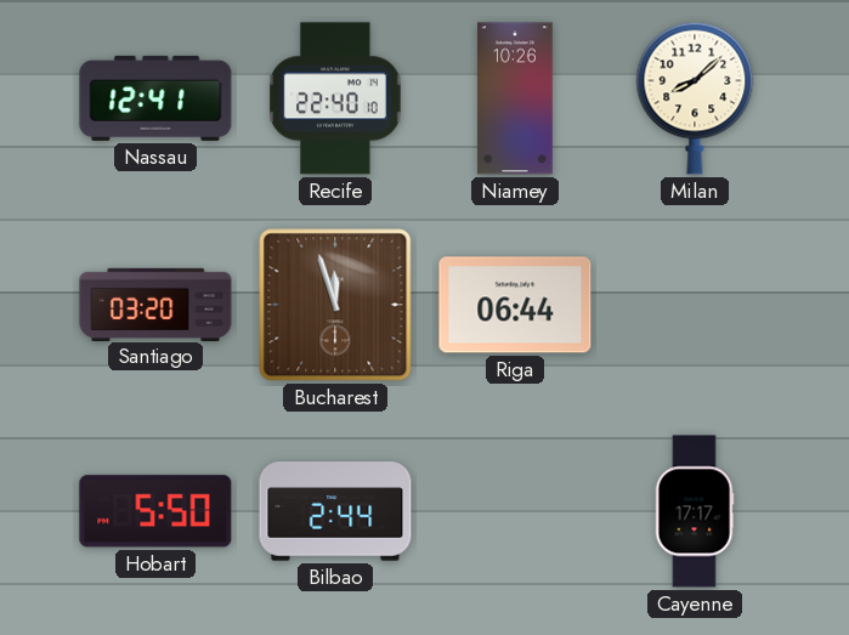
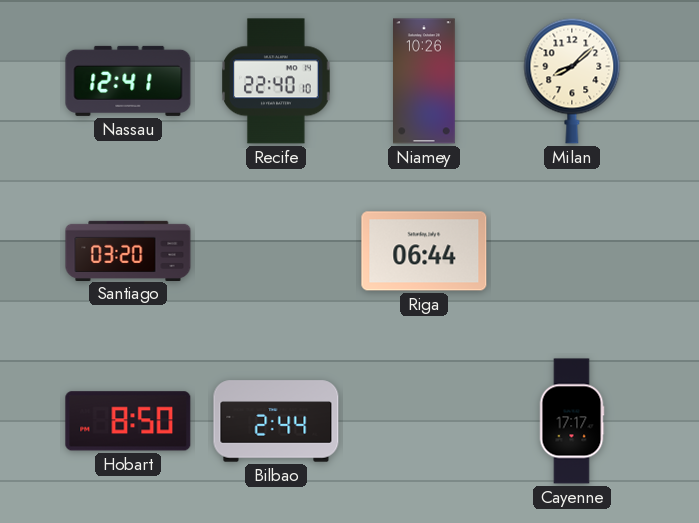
Bucharest: 11:57 -> none
Hobart: 5:50 -> 8:50
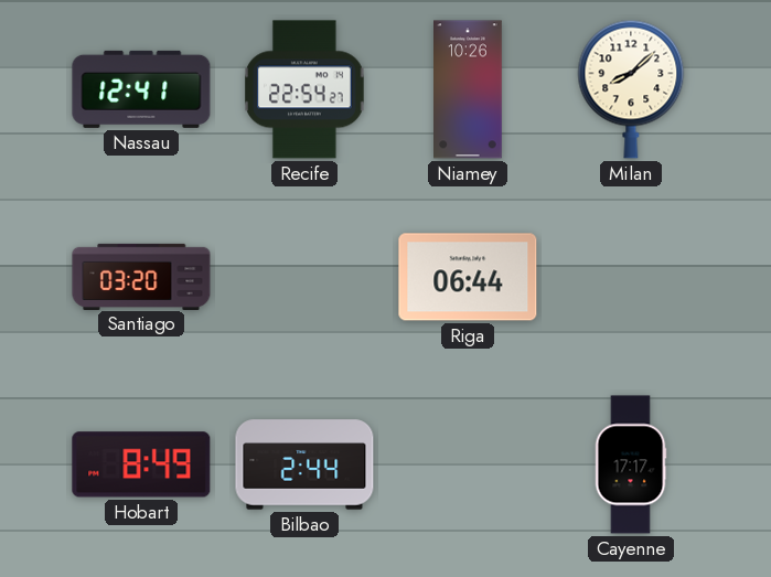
Recife: 22:40 -> 22:54
Hobart: 8:50 -> 8:49
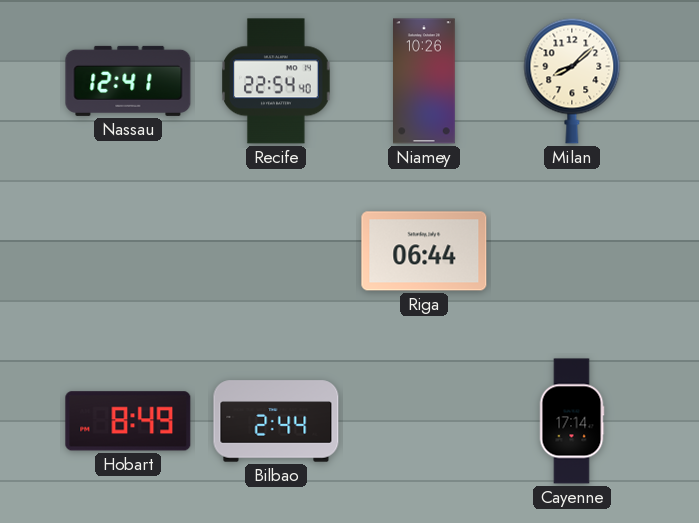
Recife: 22:54:27 -> 22:54:40
Santiago: 03:20 -> none
Cayenne: 17:17 -> 17:14
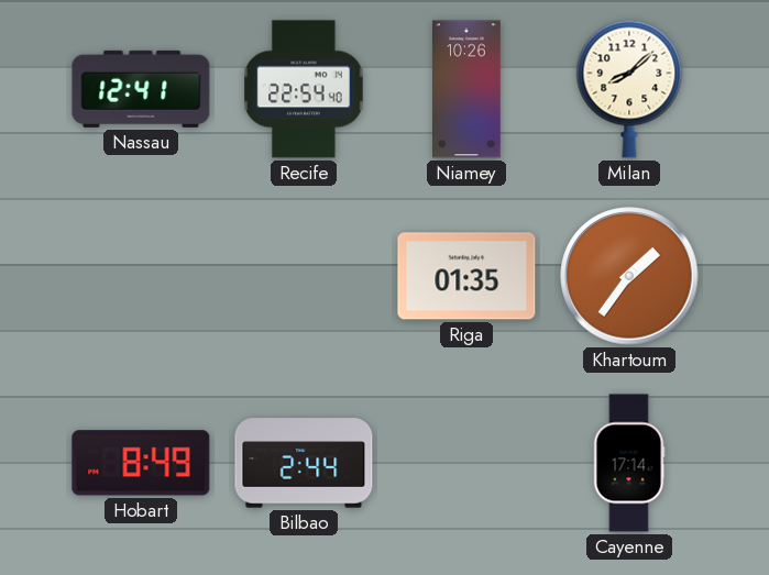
Riga: 06:44 -> 01:35
Khartoum: none -> 1:36
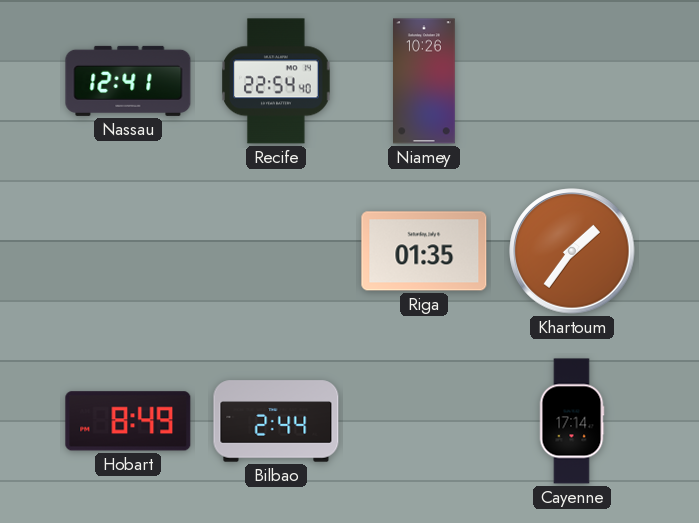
Milan: 8:08 -> none
